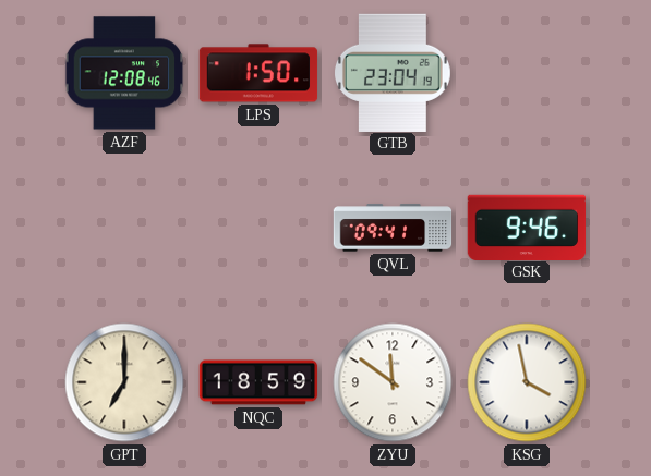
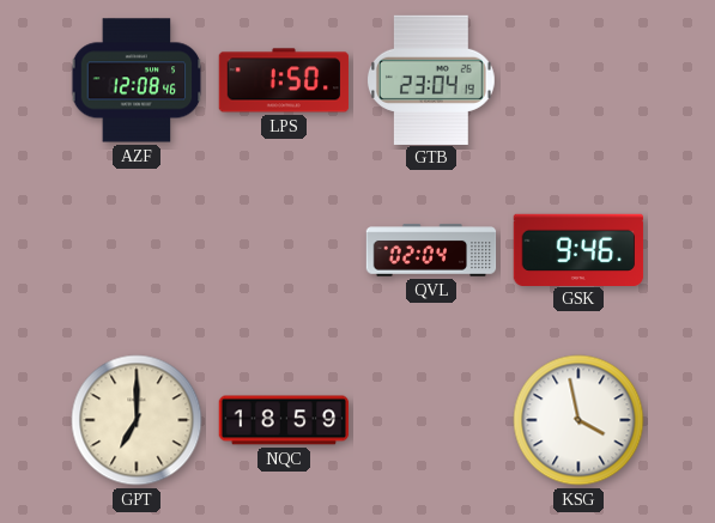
QVL: 09:41 -> 02:04
ZYU: 11:51 -> none
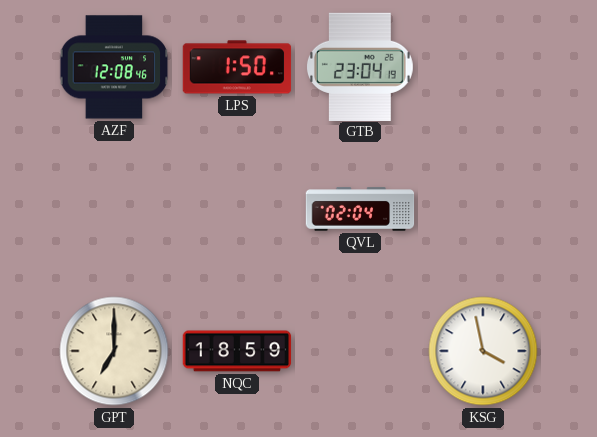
GSK: 9:46 -> none
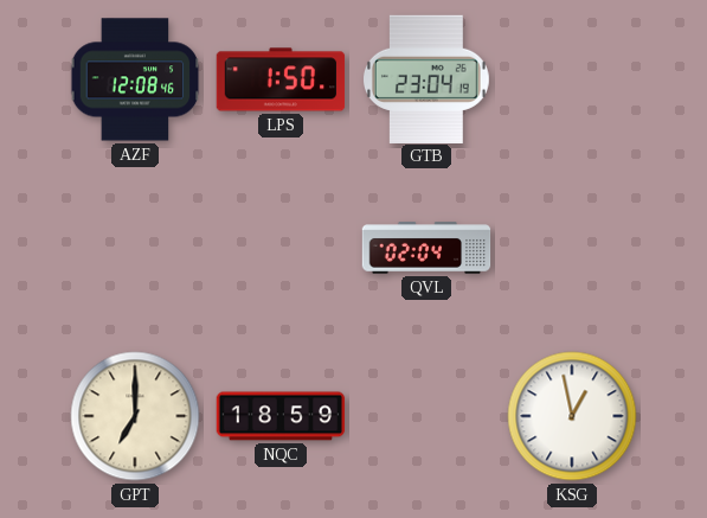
KSG: 3:58 -> 12:58
